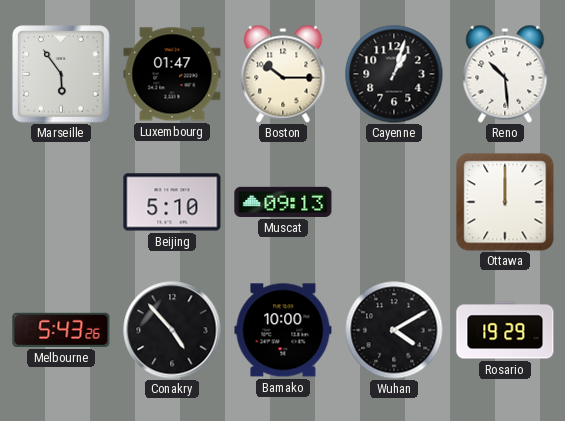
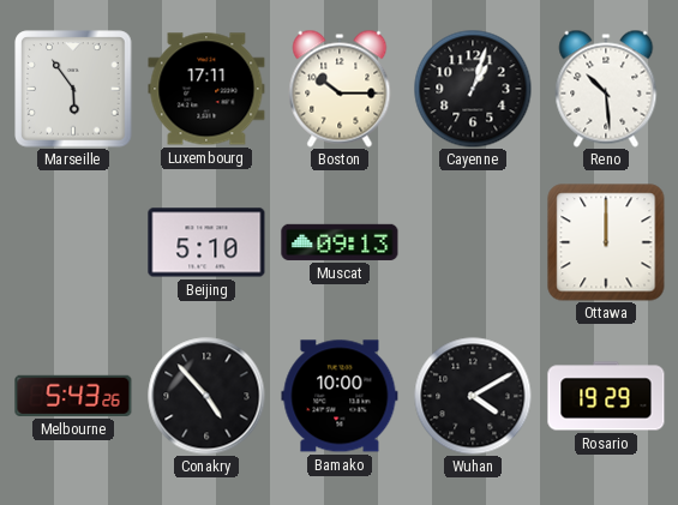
Luxembourg: 01:47 -> 17:11
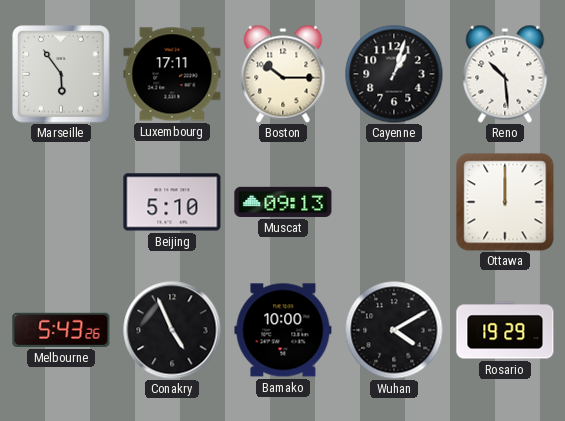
Conakry: 4:53 -> 4:56
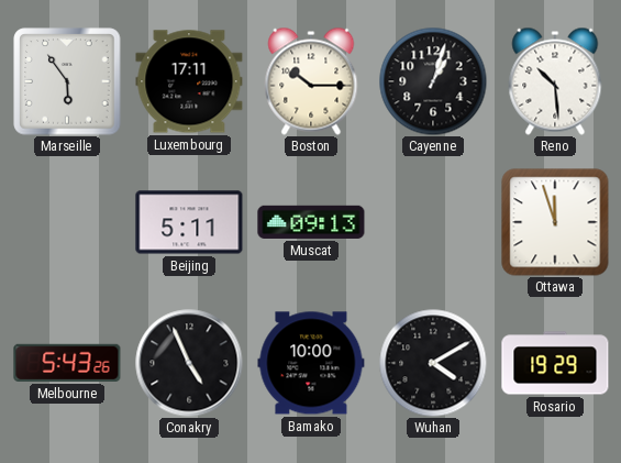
Beijing: 5:10 -> 5:11
Ottawa: 12:00 -> 11:57
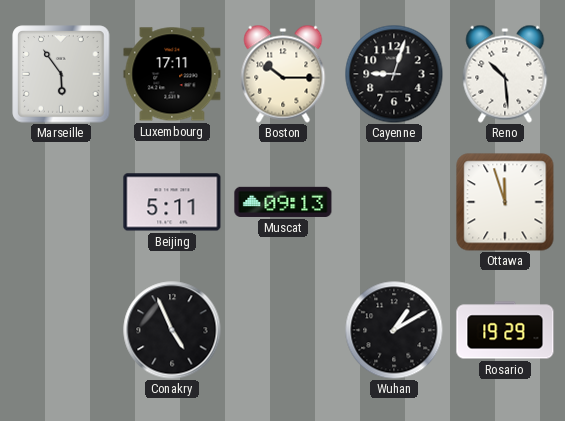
Cayenne: 1:03 -> 9:03
Melbourne: 5:43 -> none
Bamako: 10:00 -> none
Wuhan: 4:10 -> 1:10
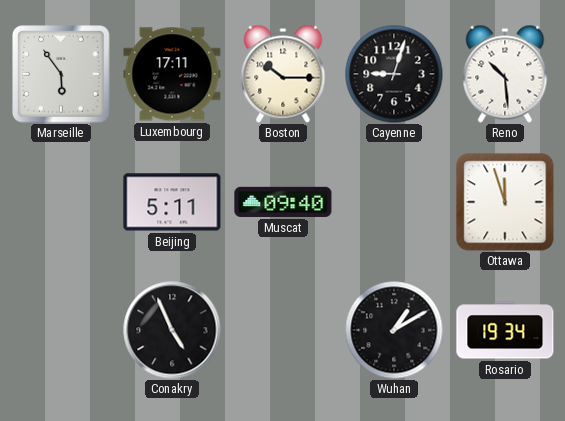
Muscat: 09:13 -> 09:40
Rosario: 19:29 -> 19:34
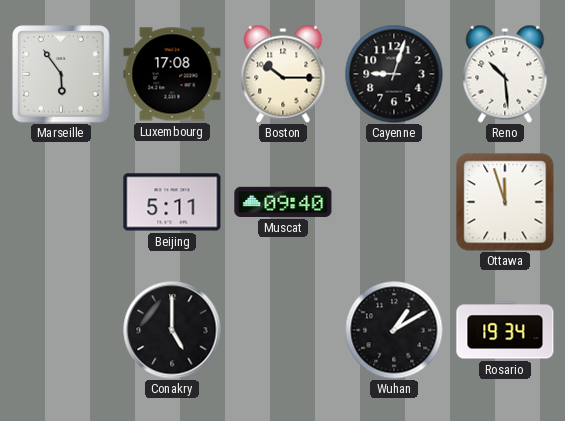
Luxembourg: 17:11 -> 17:08
Conakry: 4:56 -> 5:00
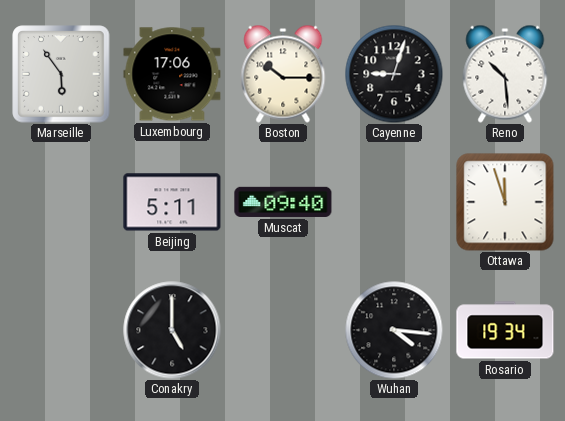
Luxembourg: 17:08 -> 17:06
Wuhan: 1:10 -> 4:16
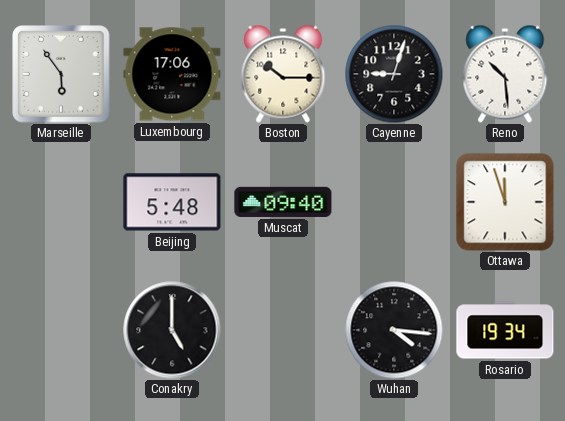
Beijing: 5:11 -> 5:48
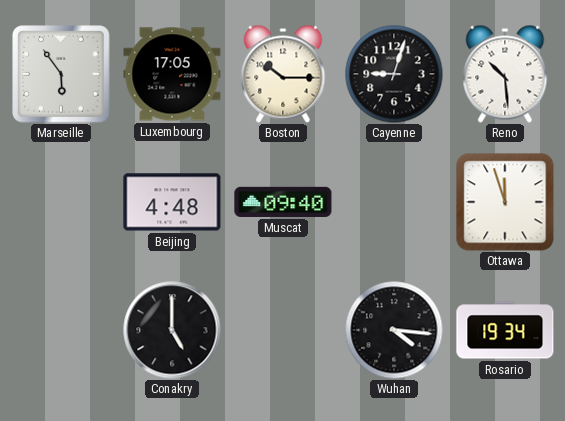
Luxembourg: 17:06 -> 17:05
Beijing: 5:48 -> 4:48
